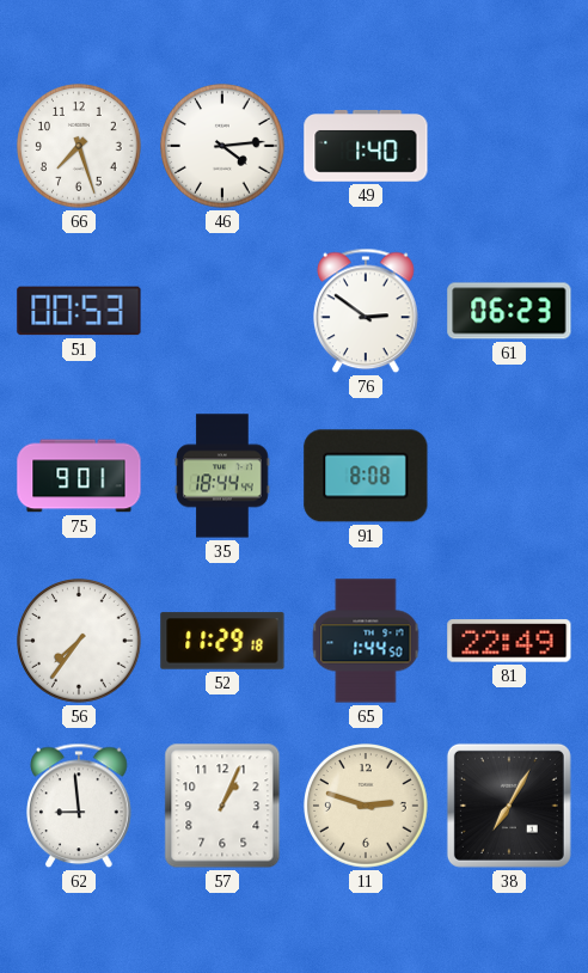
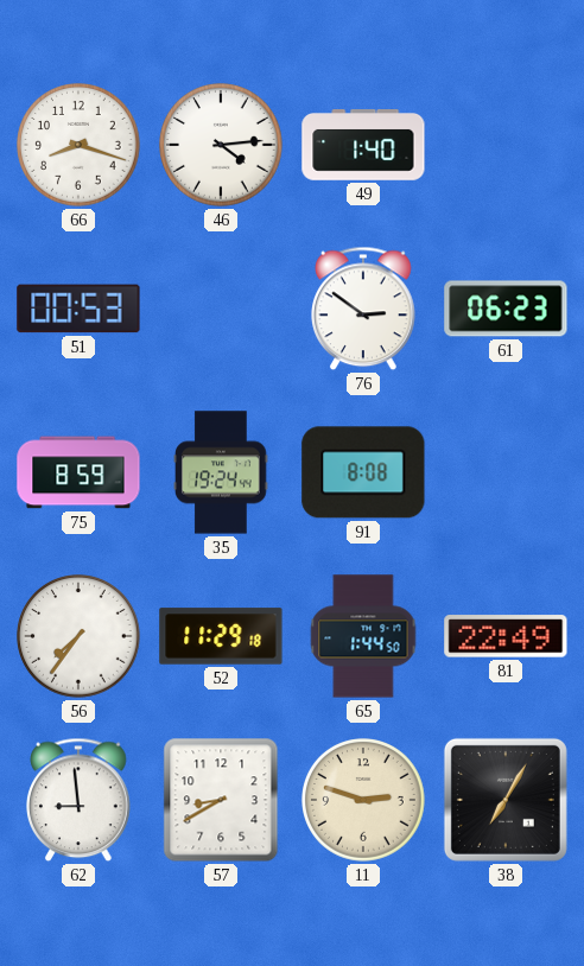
66: 7:27 -> 8:18
75: 9:01 -> 8:59
35: 18:44 -> 19:24
57: 1:04 -> 8:40
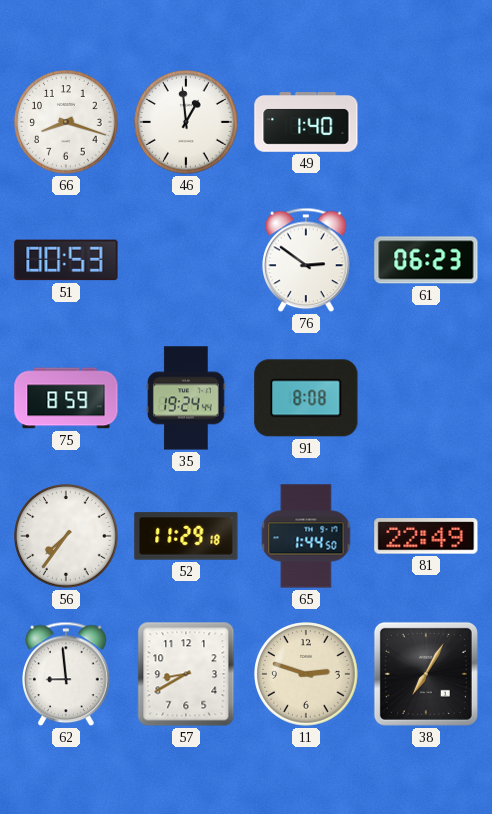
46: 4:14 -> 12:59
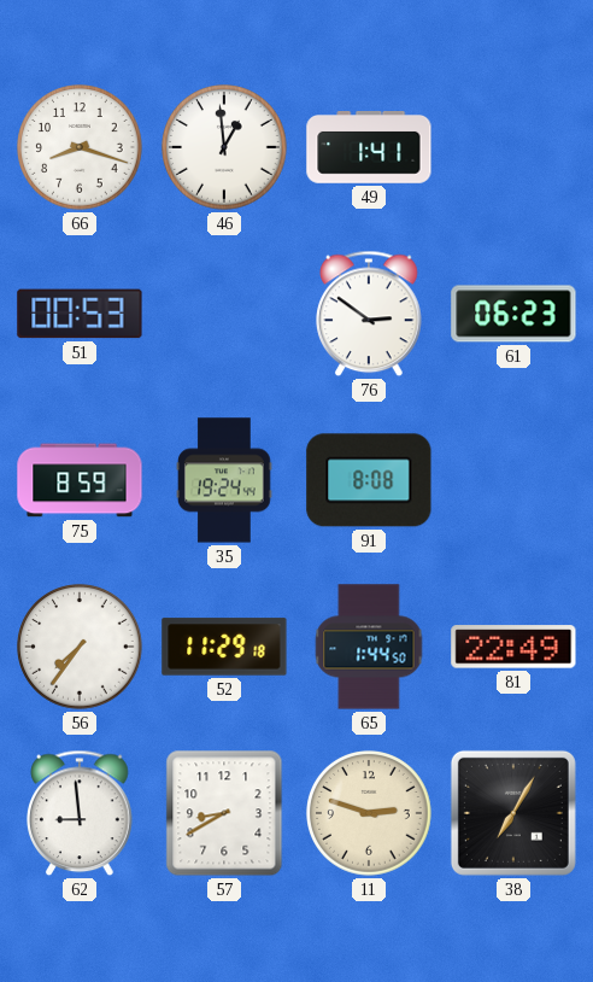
49: 1:40 -> 1:41
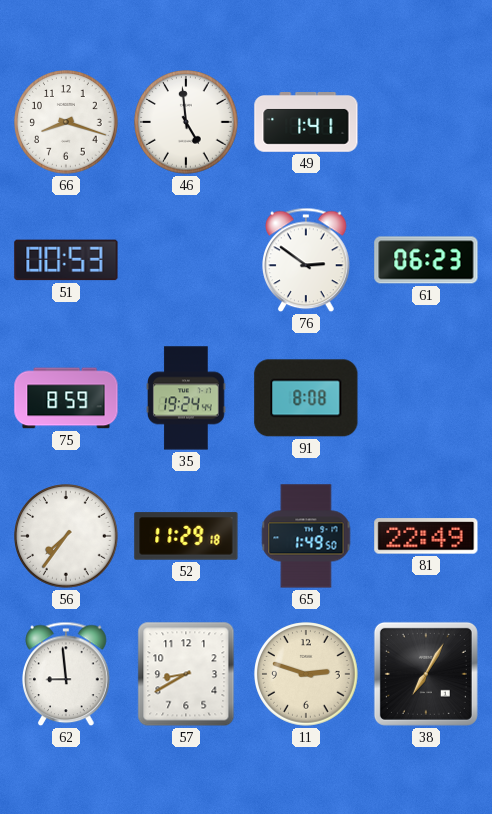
46: 12:59 -> 4:59
65: 1:44 -> 1:49
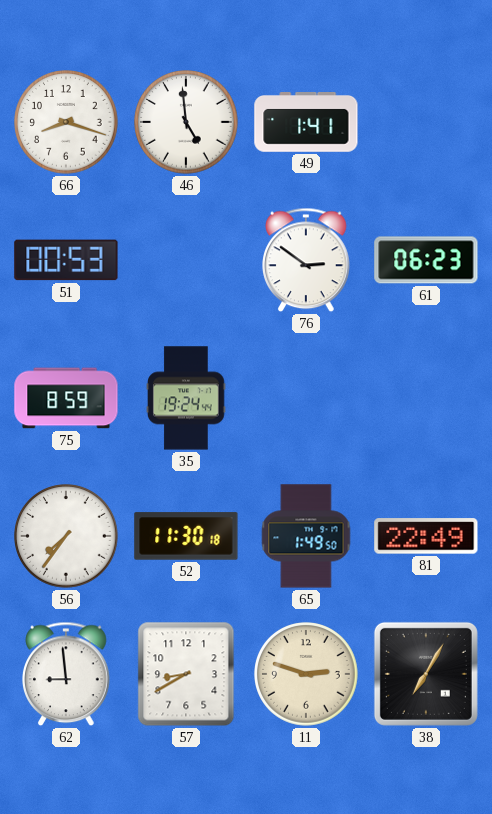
91: 8:08 -> none
52: 11:29 -> 11:30
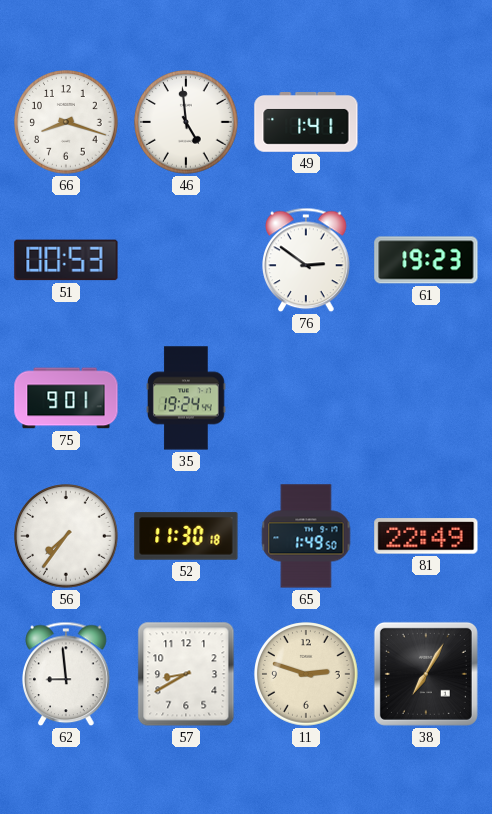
61: 06:23 -> 19:23
75: 8:59 -> 9:01
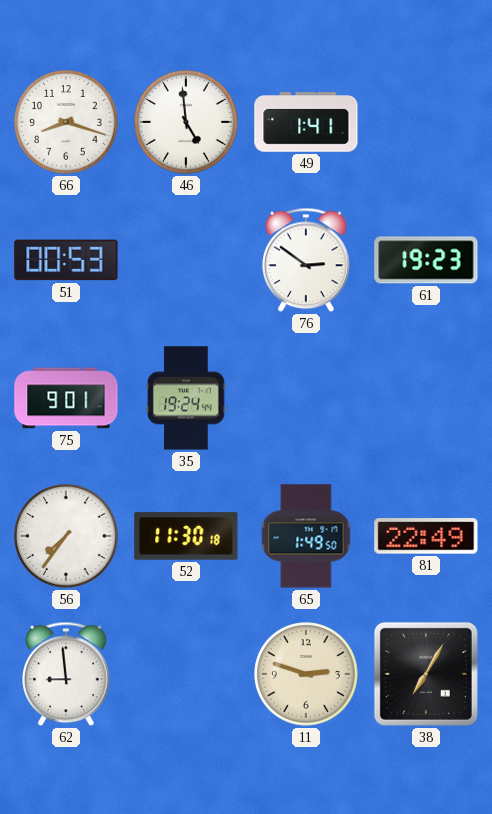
57: 8:40 -> none
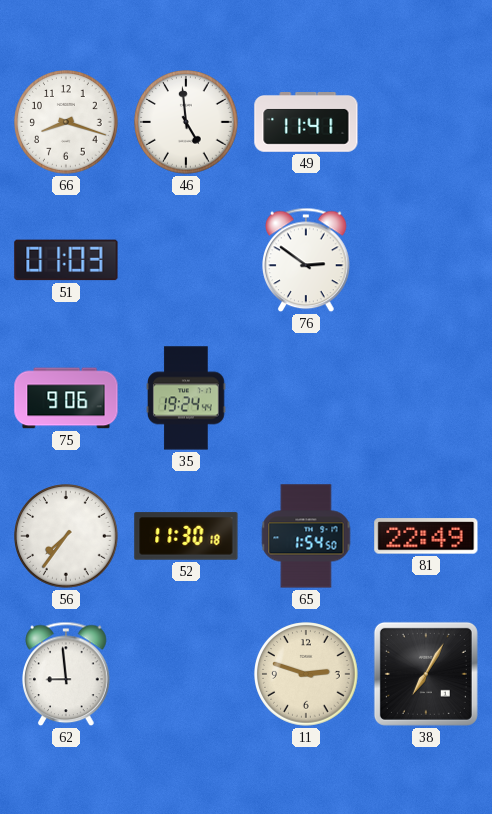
49: 1:41 -> 11:41
51: 00:53 -> 01:03
61: 19:23 -> none
75: 9:01 -> 9:06
65: 1:49 -> 1:54
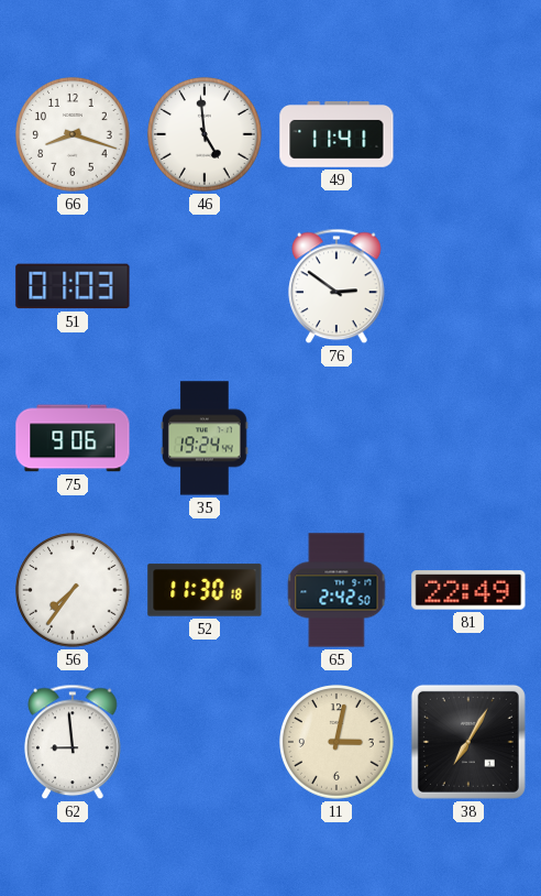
65: 1:54 -> 2:42
11: 2:48 -> 3:02
